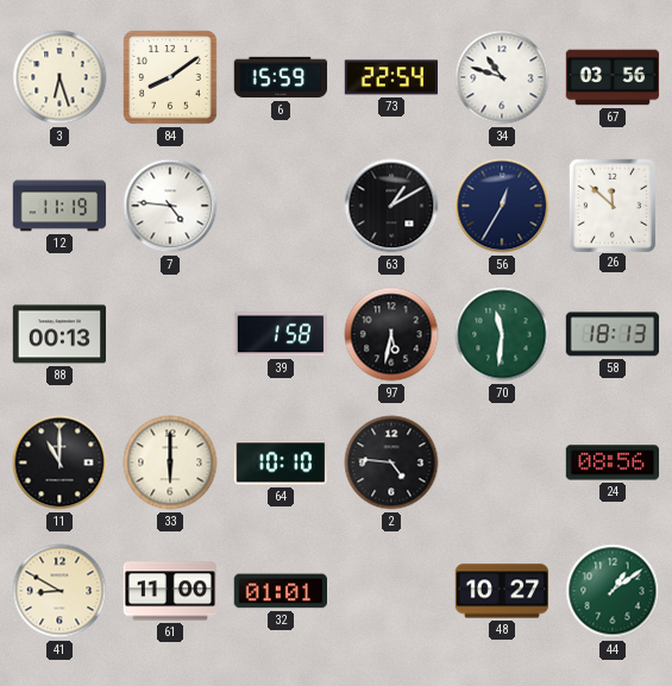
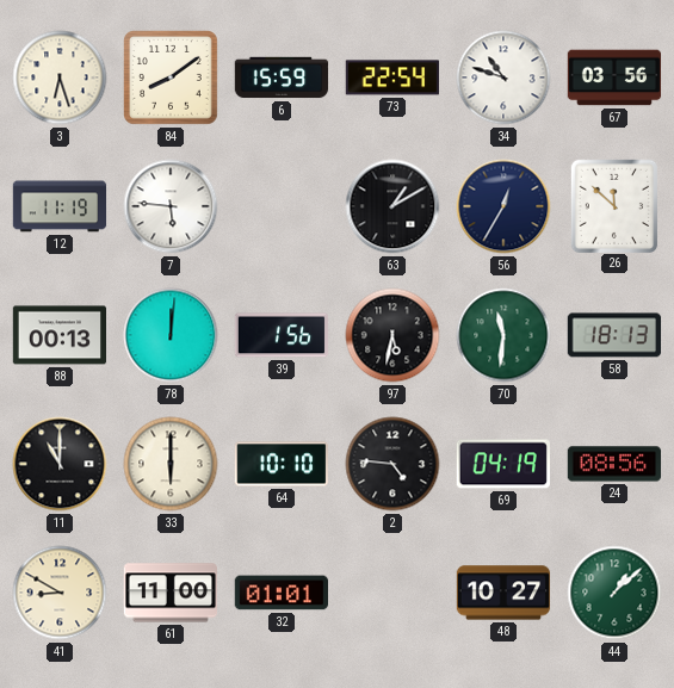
7: 4:46 -> 5:46
78: none -> 12:01
39: 1:58 -> 1:56
69: none -> 04:19
44: 1:09 -> 1:08
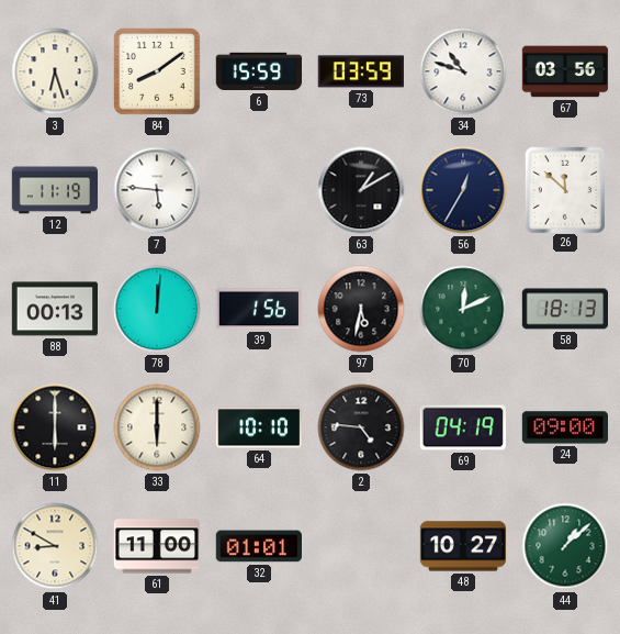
73: 22:54 -> 03:59
70: 11:31 -> 12:11
11: 11:00 -> 6:00
24: 08:56 -> 09:00
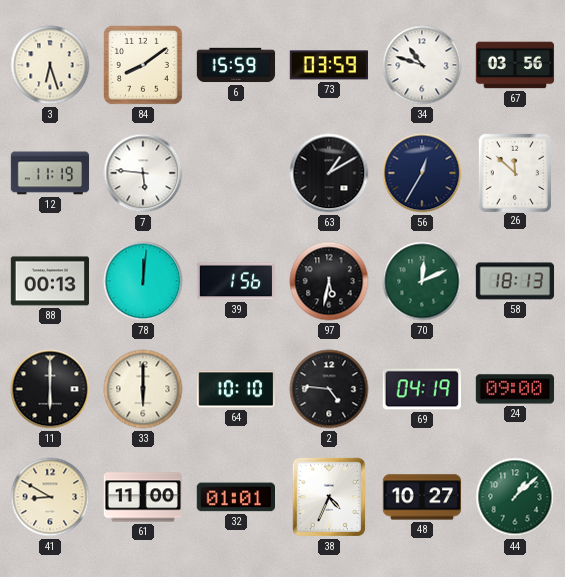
38: none -> 4:34
